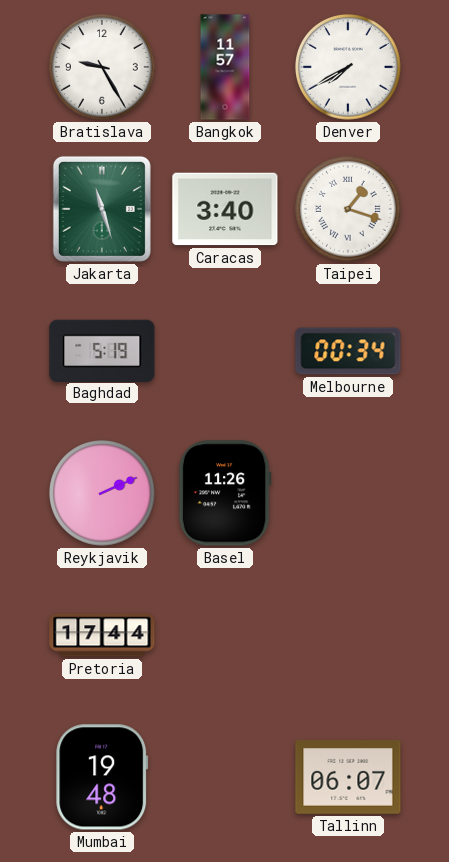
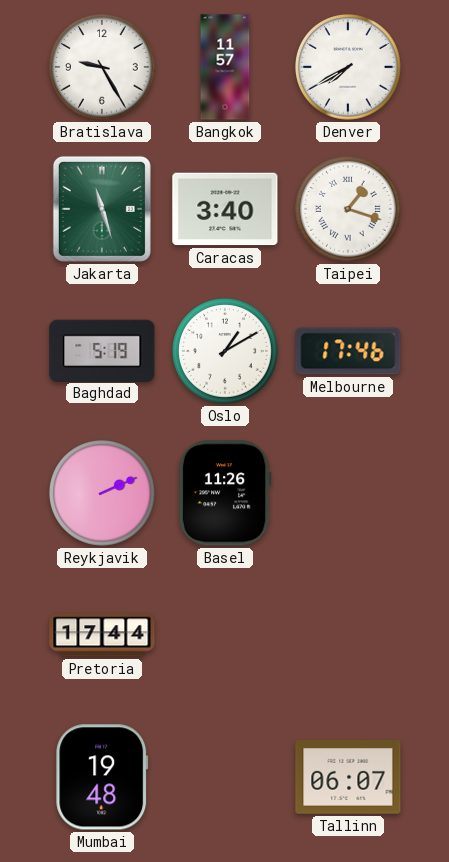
Oslo: none -> 1:10
Melbourne: 00:34 -> 17:46
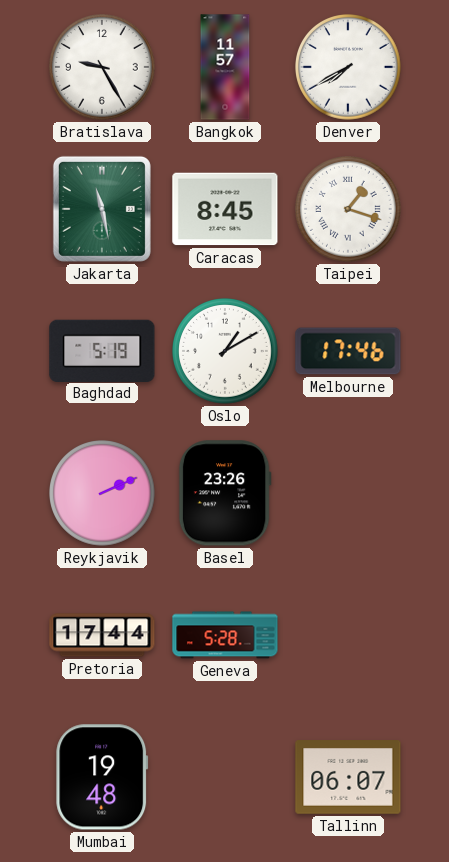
Jakarta: 11:27 -> 11:28
Caracas: 3:40 -> 8:45
Basel: 11:26 -> 23:26
Geneva: none -> 5:28
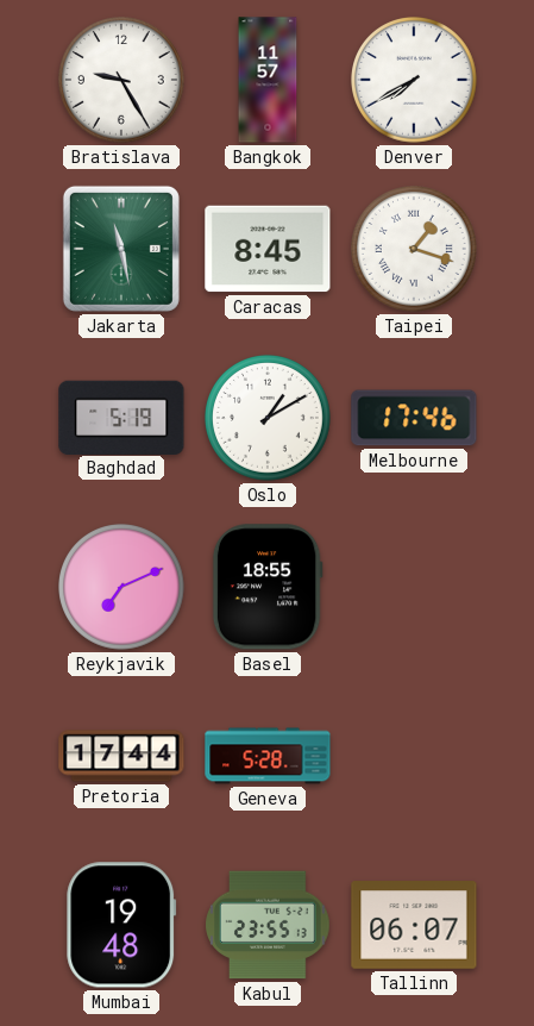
Reykjavik: 2:11 -> 7:11
Basel: 23:26 -> 18:55
Kabul: none -> 23:55
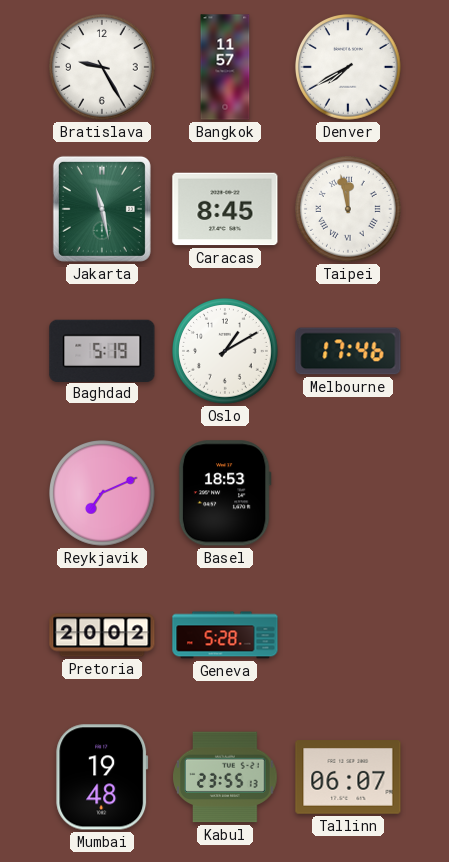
Taipei: 1:18 -> 11:58
Basel: 18:55 -> 18:53
Pretoria: 17:44 -> 20:02
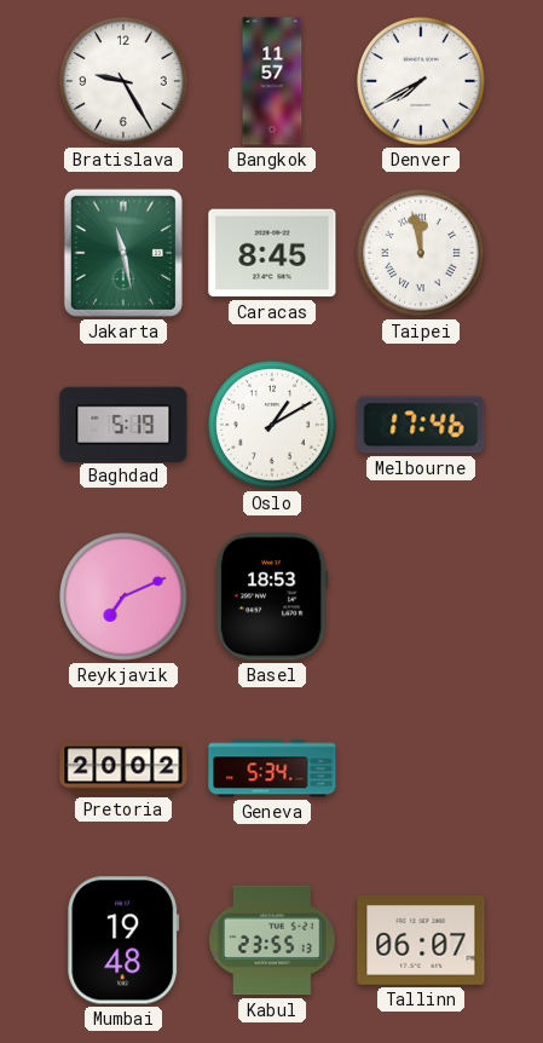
Geneva: 5:28 -> 5:34
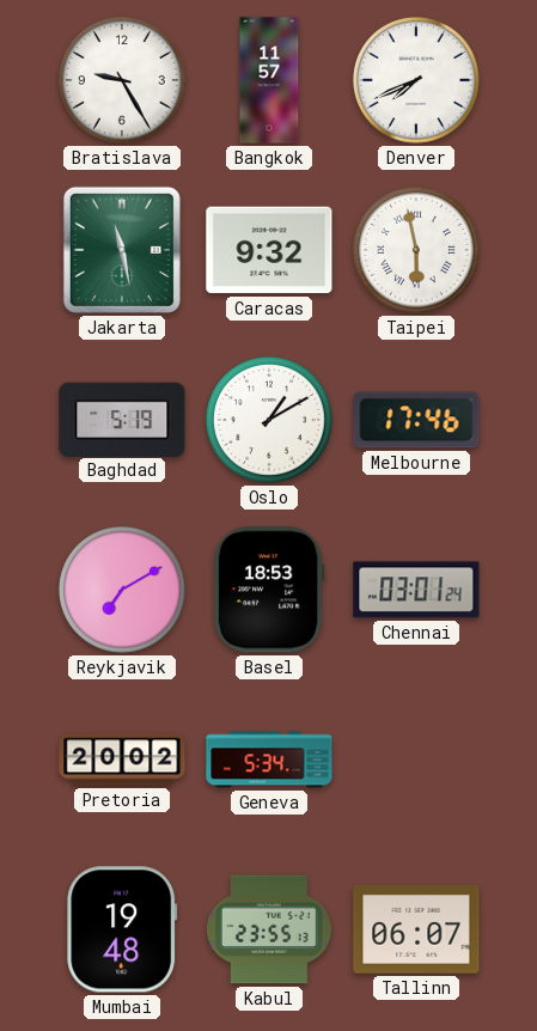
Denver: 7:40 -> 7:41
Caracas: 8:45 -> 9:32
Taipei: 11:58 -> 5:58
Reykjavik: 7:11 -> 7:10
Chennai: none -> 03:01
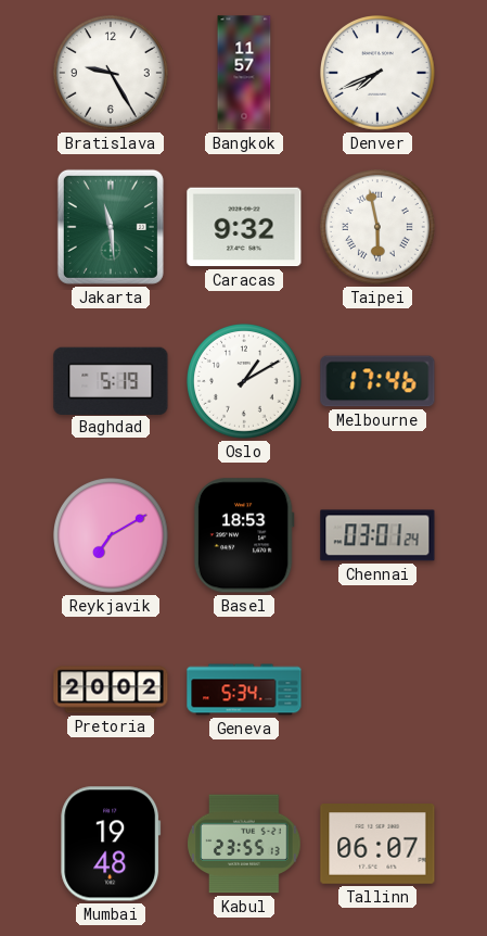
Jakarta: 11:28 -> 11:29
